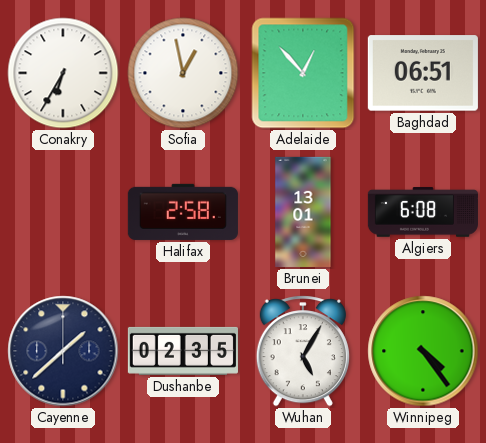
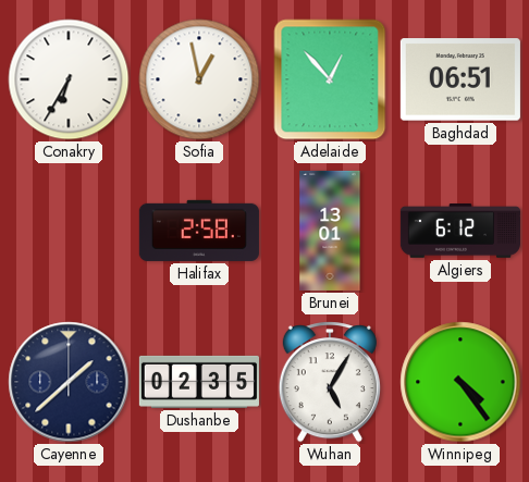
Algiers: 6:08 -> 6:12
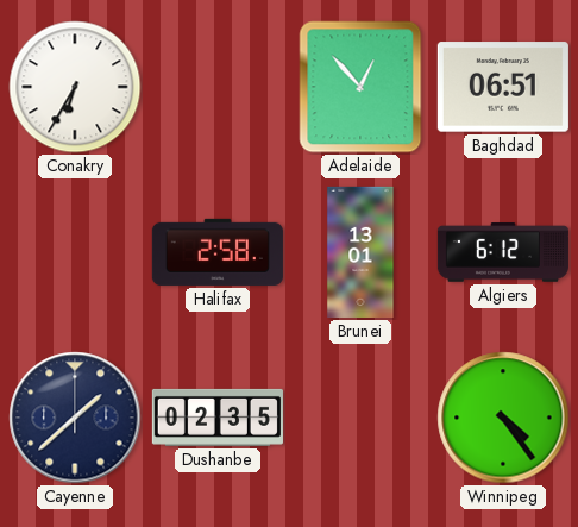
Sofia: 12:58 -> none
Wuhan: 5:05 -> none
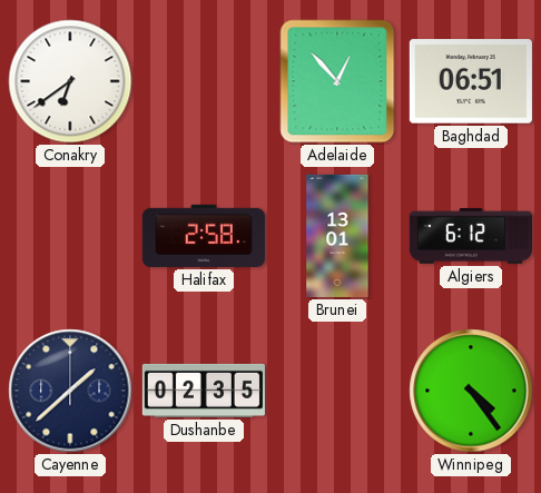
Conakry: 6:35 -> 6:39
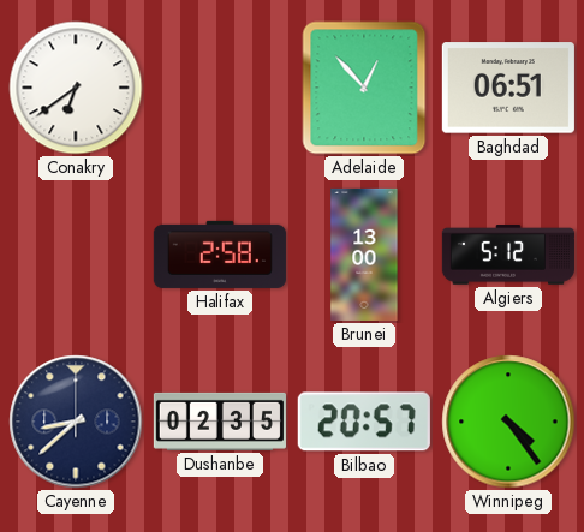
Brunei: 13:01 -> 13:00
Algiers: 6:12 -> 5:12
Cayenne: 1:38 -> 8:38
Bilbao: none -> 20:57
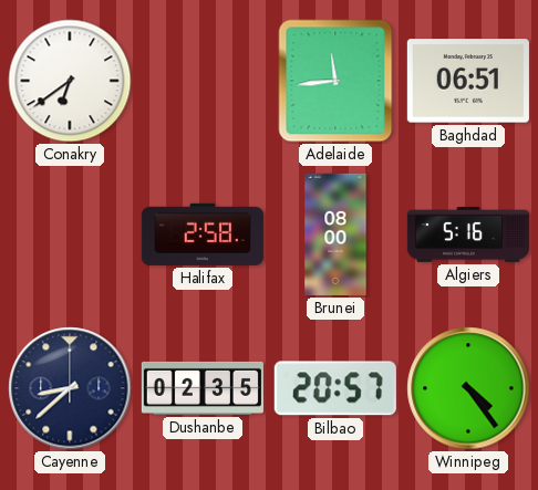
Adelaide: 12:53 -> 11:44
Brunei: 13:00 -> 08:00
Algiers: 5:12 -> 5:16
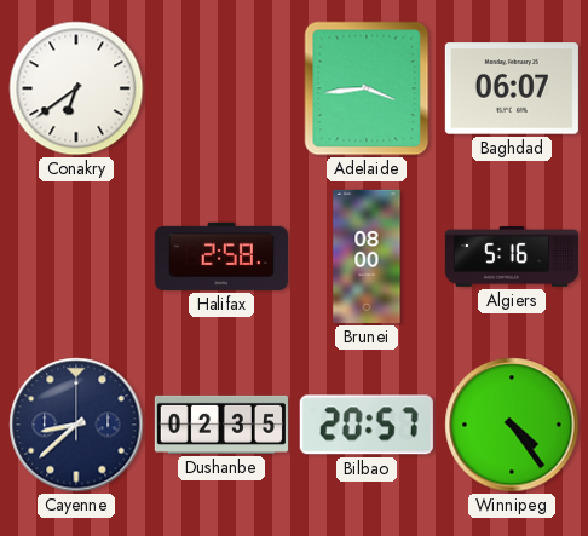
Adelaide: 11:44 -> 3:44
Baghdad: 06:51 -> 06:07
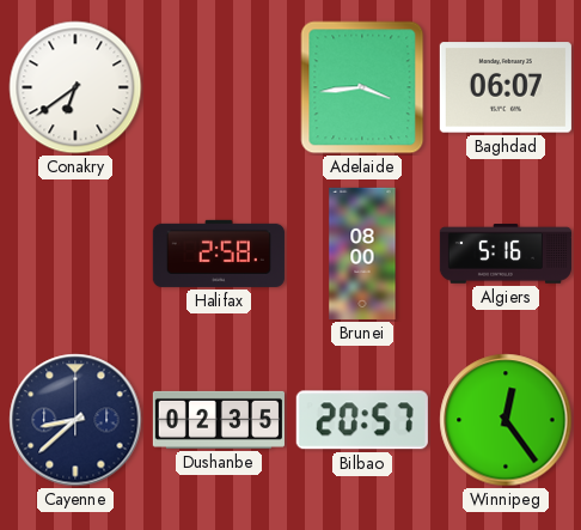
Winnipeg: 4:24 -> 12:24
